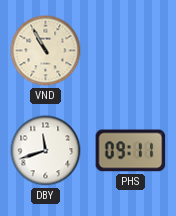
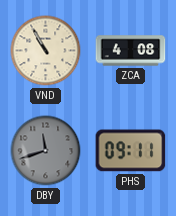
ZCA: none -> 4:08
DBY dial: white -> grey
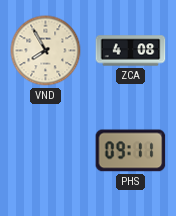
VND: 10:55 -> 7:55
DBY: 11:42 -> none
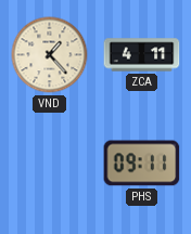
VND: 7:55 -> 1:23
ZCA: 4:08 -> 4:11
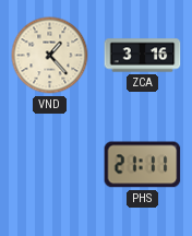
ZCA: 4:11 -> 3:16
PHS: 09:11 -> 21:11
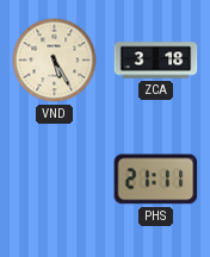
VND: 1:23 -> 5:25
ZCA: 3:16 -> 3:18
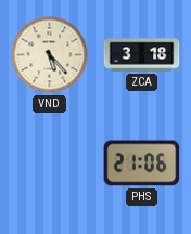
VND: 5:25 -> 5:23
PHS: 21:11 -> 21:06
